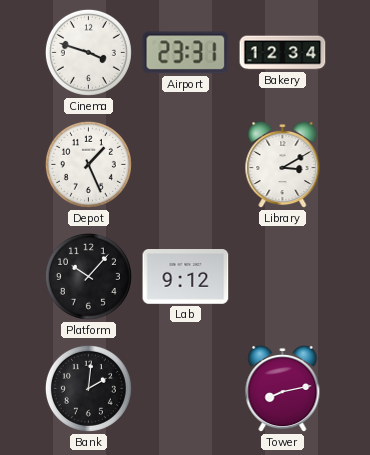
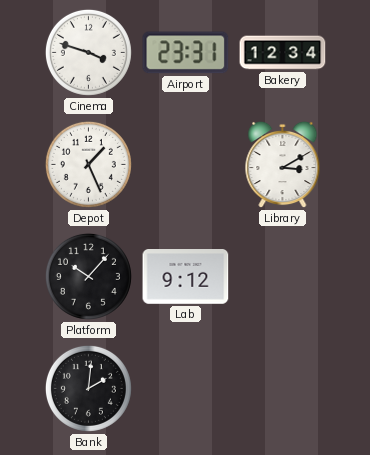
Tower: 8:13 -> none
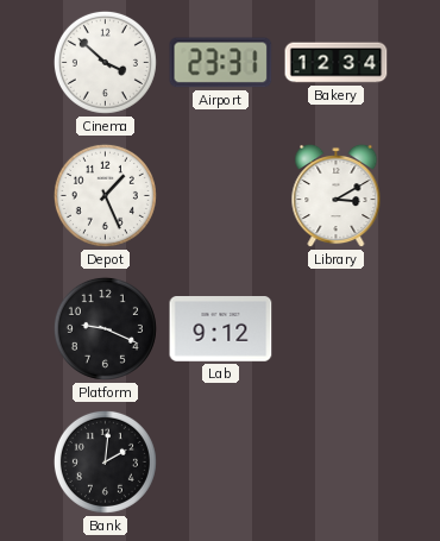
Cinema: 3:48 -> 3:52
Platform: 10:07 -> 9:19
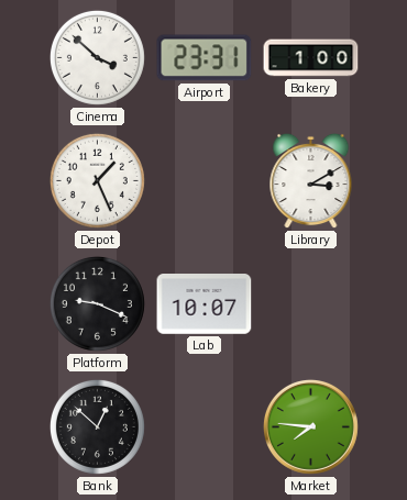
Bakery: 12:34 -> 1:00
Lab: 9:12 -> 10:07
Bank: 2:01 -> 12:52
Market: none -> 7:46
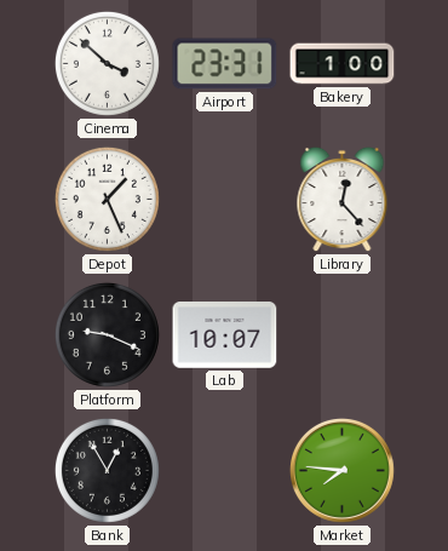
Library: 3:10 -> 12:23
Bank: 12:52 -> 12:55
